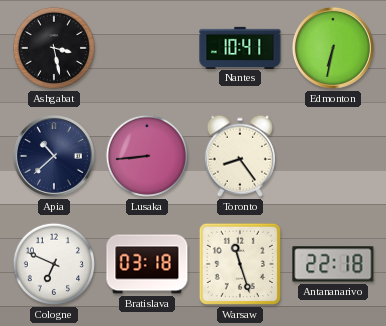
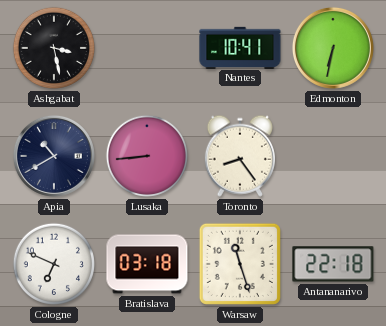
Apia: 10:38 -> 10:40
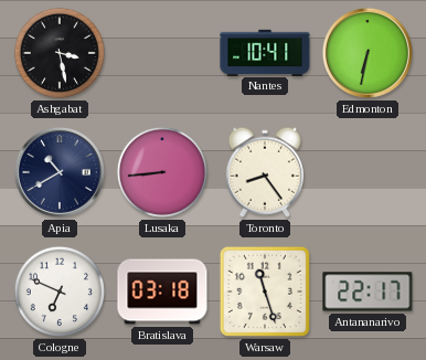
Antananarivo: 22:18 -> 22:17
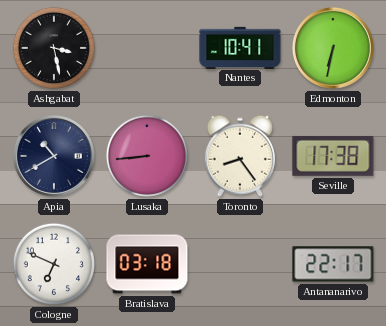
Seville: none -> 17:38
Warsaw: 11:27 -> none
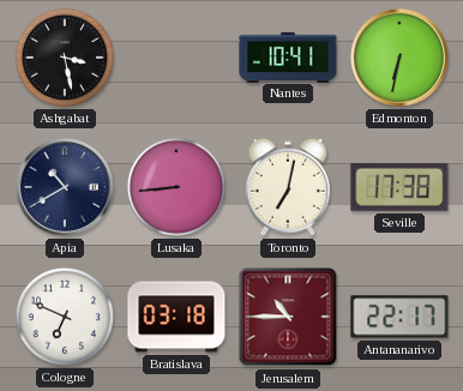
Toronto: 8:24 -> 7:02
Jerusalem: none -> 10:45
